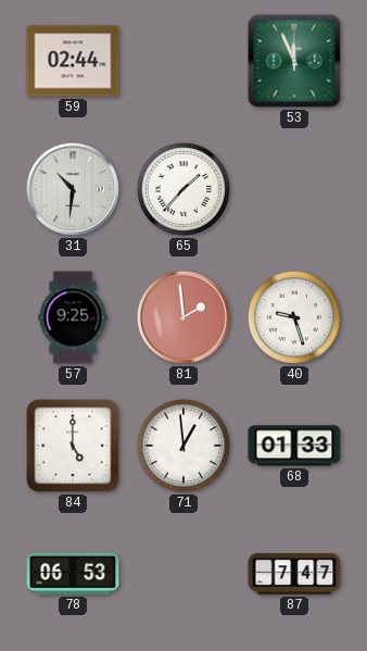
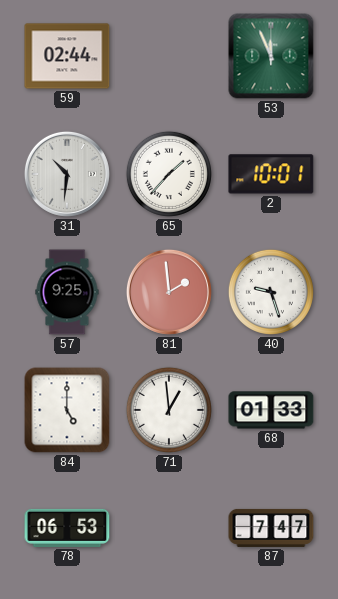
2: none -> 10:01
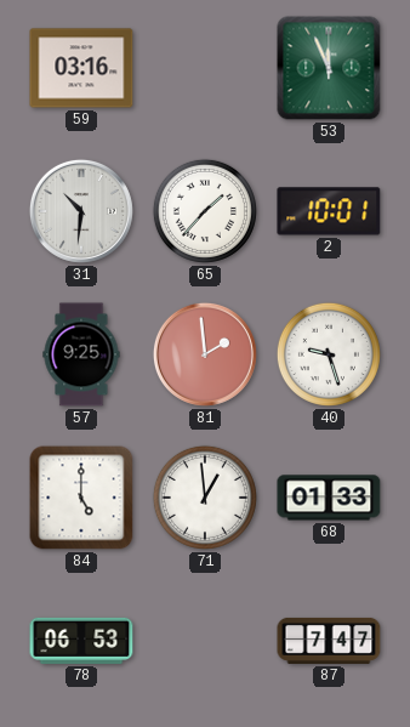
59: 02:44 -> 03:16
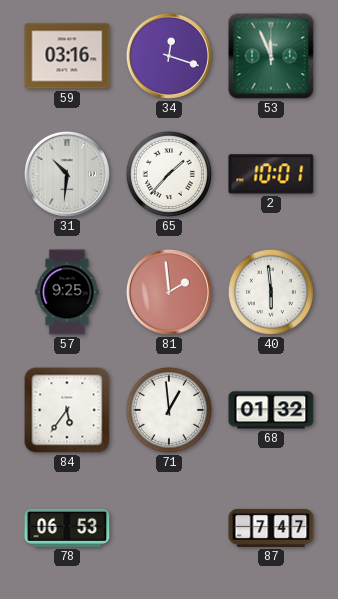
34: none -> 12:18
40: 9:27 -> 5:59
84: 5:00 -> 5:36
68: 01:33 -> 01:32
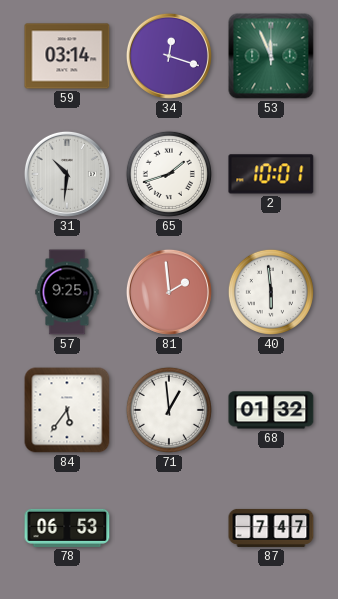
59: 03:16 -> 03:14
65: 1:37 -> 1:42
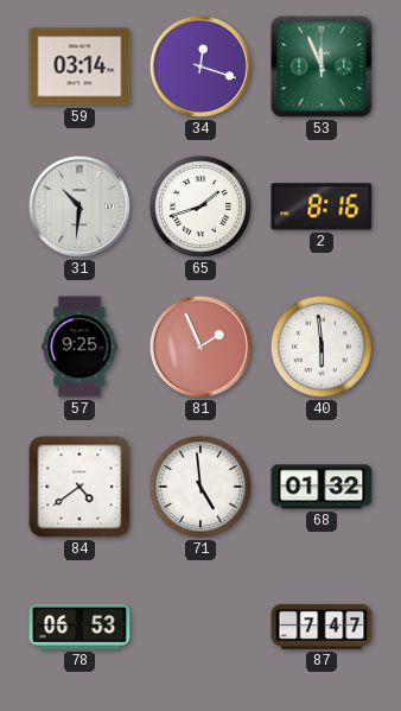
2: 10:01 -> 8:16
81: 1:59 -> 1:56
84: 5:36 -> 4:39
71: 12:59 -> 4:59
